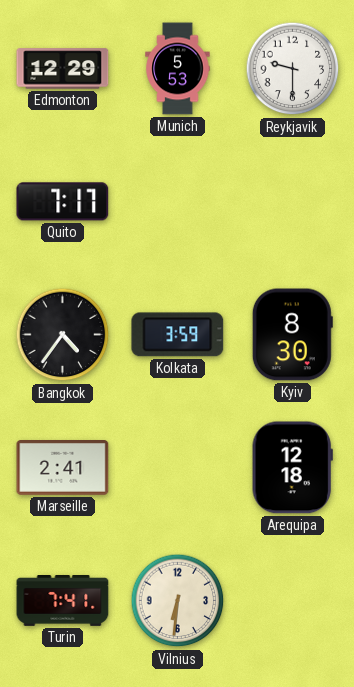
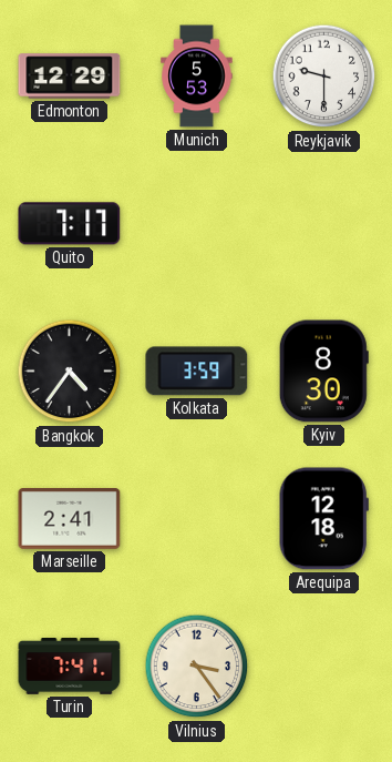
Vilnius: 6:31 -> 3:24
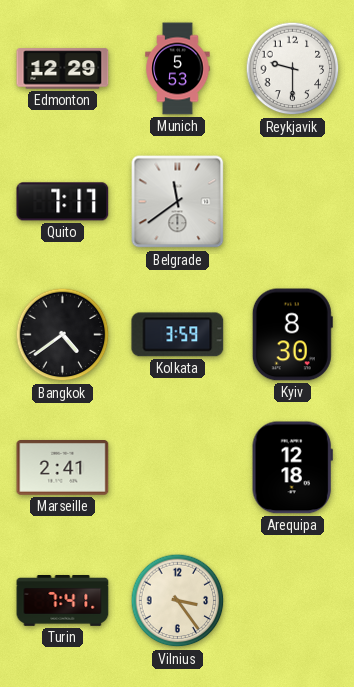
Belgrade: none -> 11:39
Bangkok: 4:36 -> 4:39
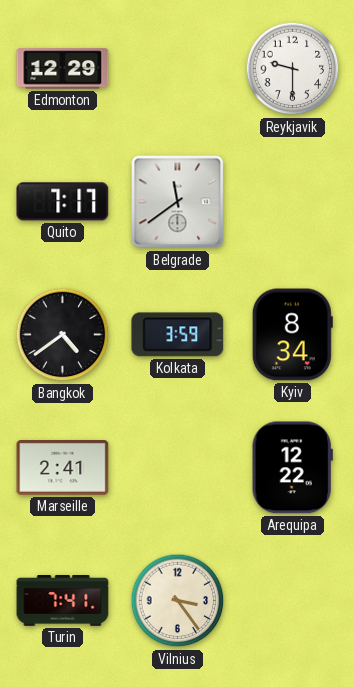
Munich: 5:53 -> none
Kyiv: 8:30 -> 8:34
Arequipa: 12:18 -> 12:22
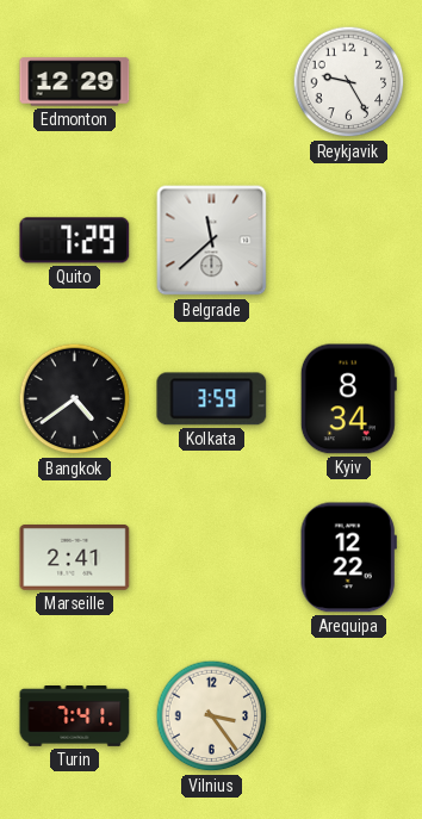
Reykjavik: 9:30 -> 9:25
Quito: 7:17 -> 7:29
Belgrade: 11:39 -> 11:38
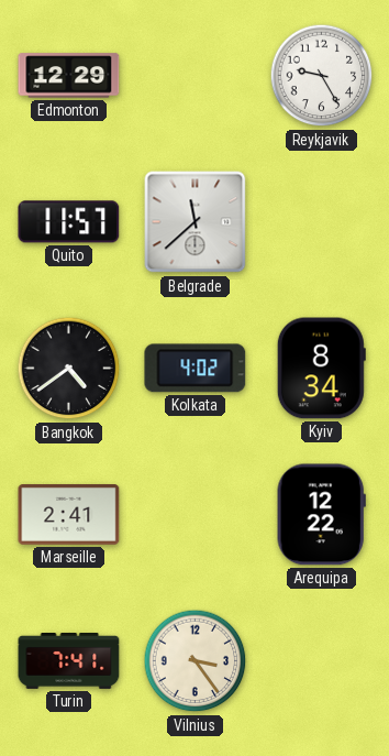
Quito: 7:29 -> 11:57
Kolkata: 3:59 -> 4:02
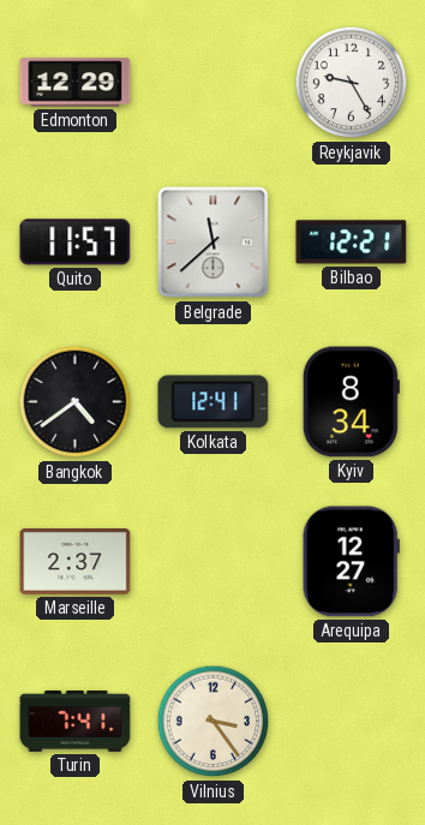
Bilbao: none -> 12:21
Kolkata: 4:02 -> 12:41
Marseille: 2:41 -> 2:37
Arequipa: 12:22 -> 12:27
